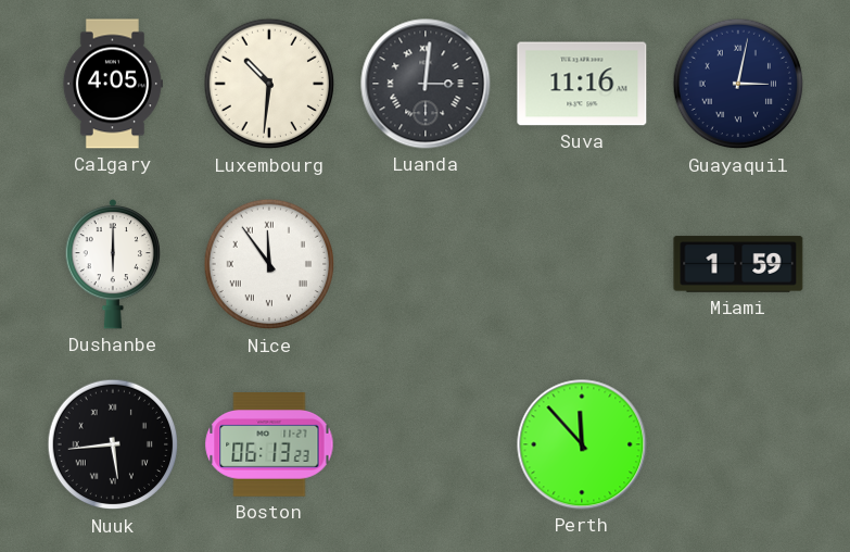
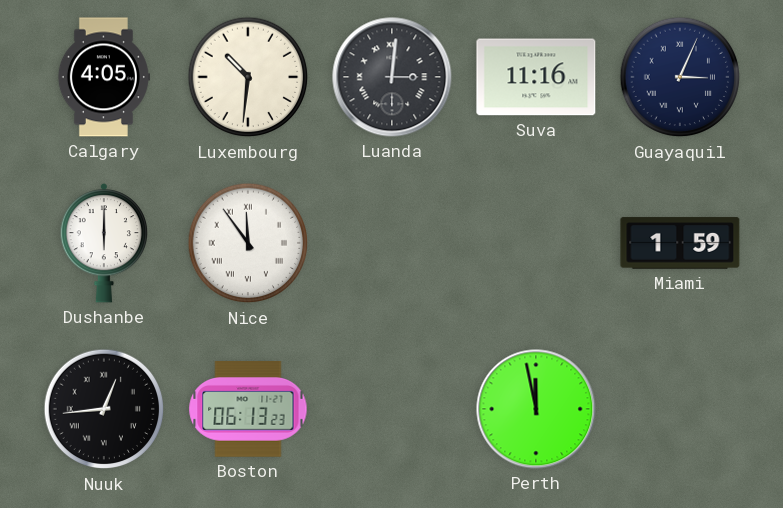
Guayaquil: 3:02 -> 3:04
Nuuk: 5:44 -> 12:44
Perth: 11:53 -> 11:58
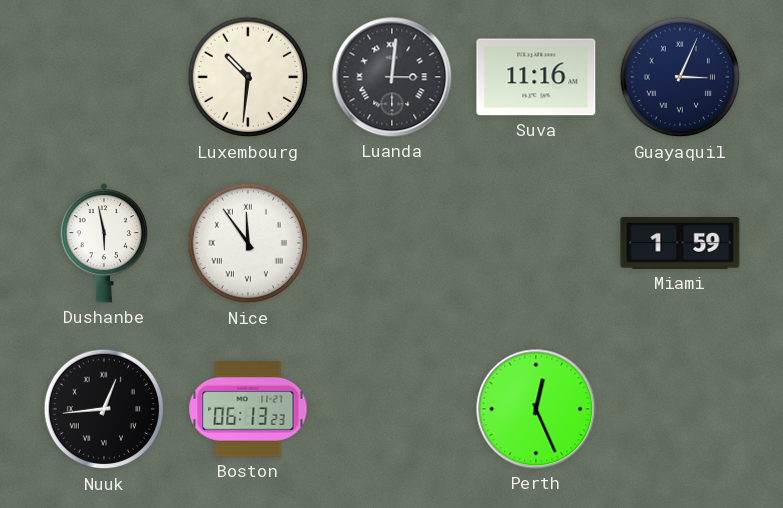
Calgary: 4:05 -> none
Dushanbe: 6:00 -> 5:58
Perth: 11:58 -> 12:26
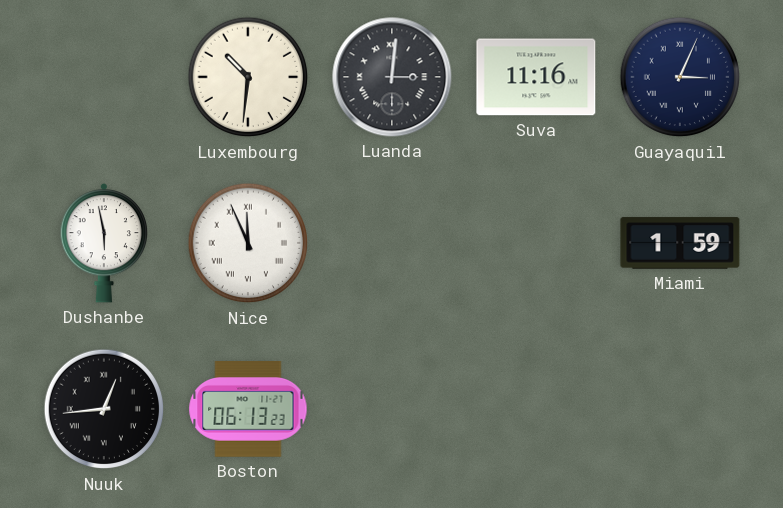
Nice: 11:54 -> 11:56
Perth: 12:26 -> none
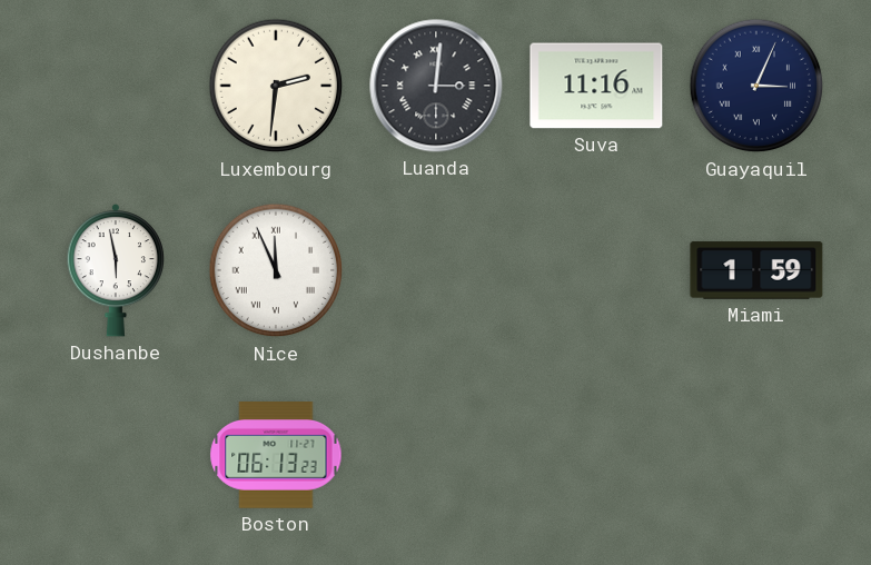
Luxembourg: 10:31 -> 2:31
Nuuk: 12:44 -> none
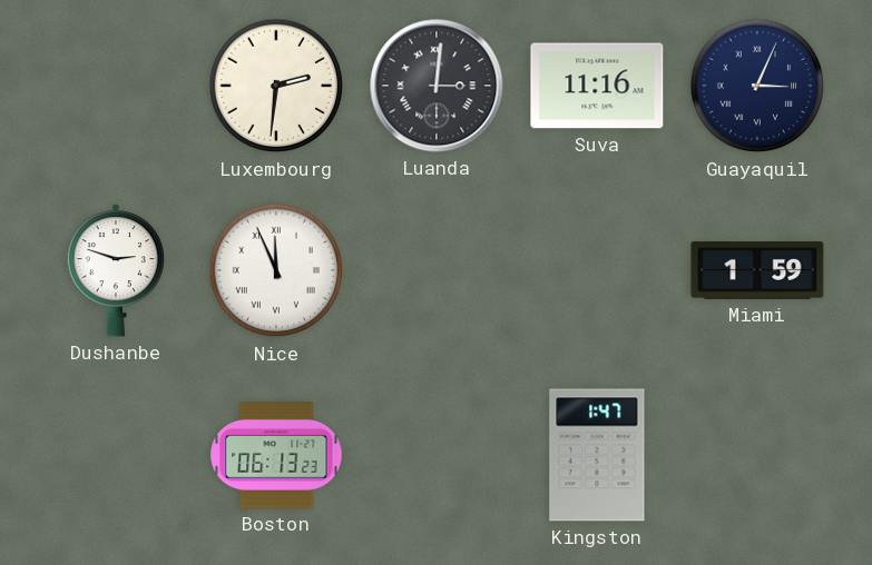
Dushanbe: 5:58 -> 2:48
Kingston: none -> 1:47
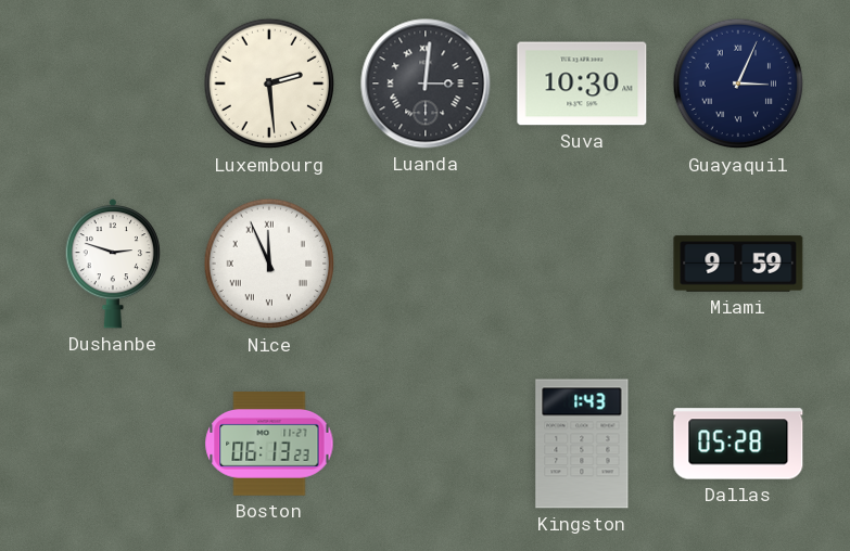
Luxembourg: 2:31 -> 2:29
Suva: 11:16 -> 10:30
Miami: 1:59 -> 9:59
Kingston: 1:47 -> 1:43
Dallas: none -> 05:28
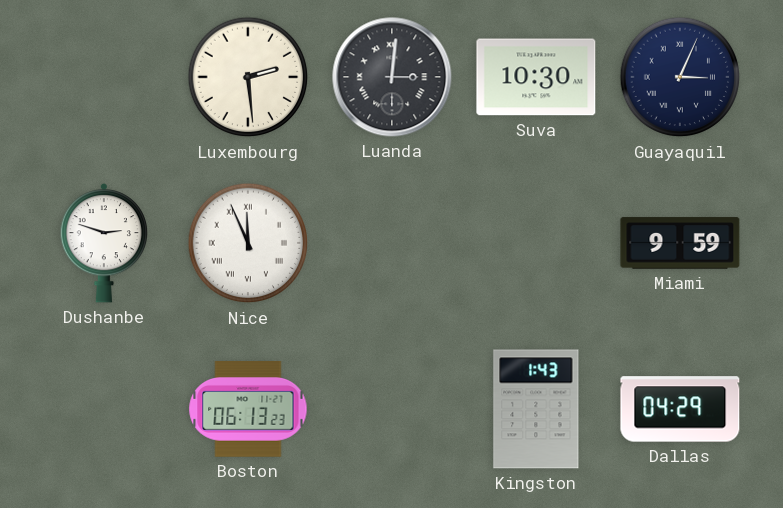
Dallas: 05:28 -> 04:29
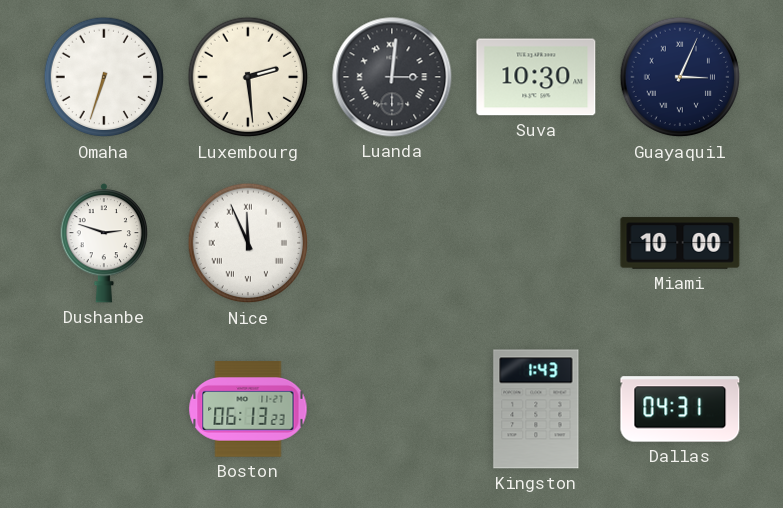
Omaha: none -> 6:33
Miami: 9:59 -> 10:00
Dallas: 04:29 -> 04:31
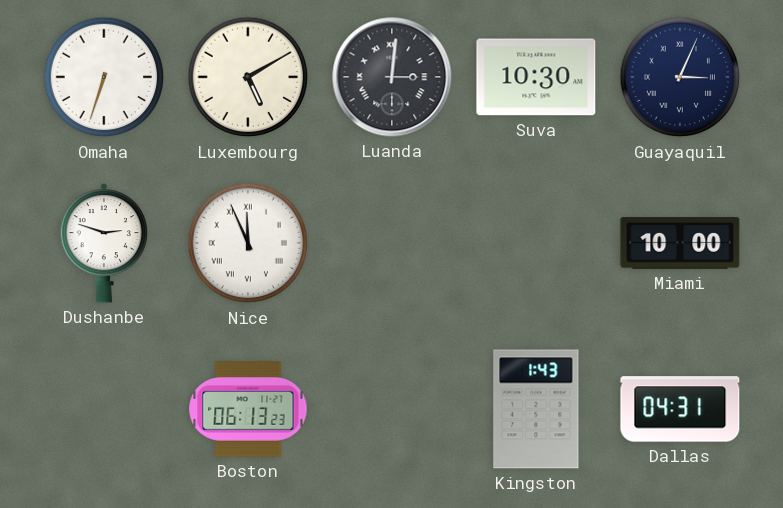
Luxembourg: 2:29 -> 5:10
